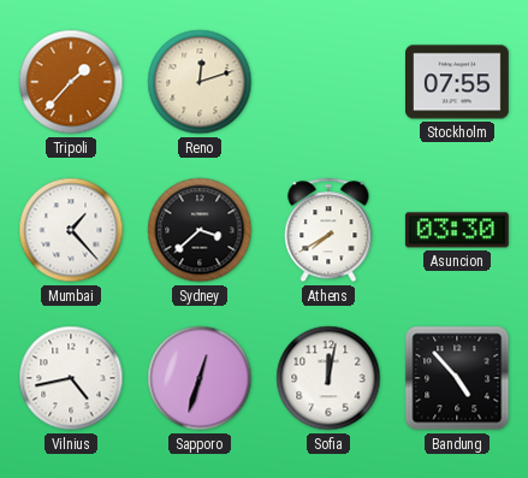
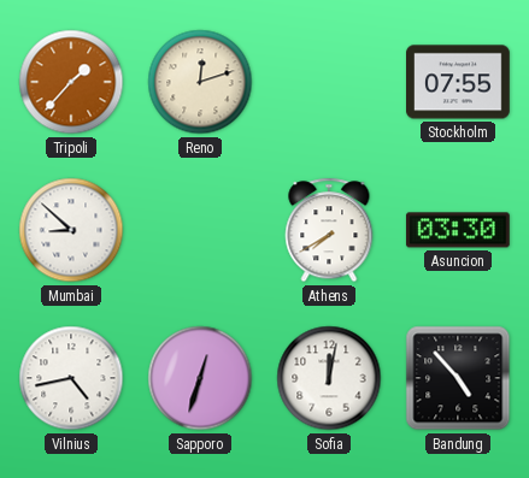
Mumbai: 1:23 -> 8:52
Sydney: 3:38 -> none
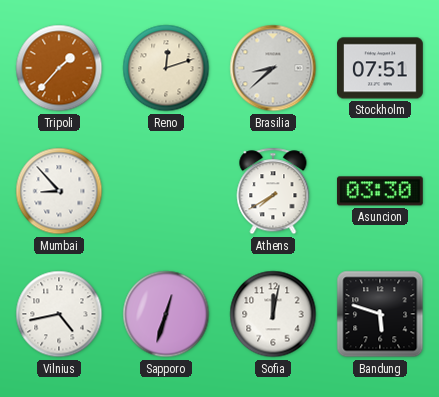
Brasilia: none -> 8:38
Stockholm: 07:55 -> 07:51
Mumbai: 8:52 -> 8:53
Bandung: 4:53 -> 5:48
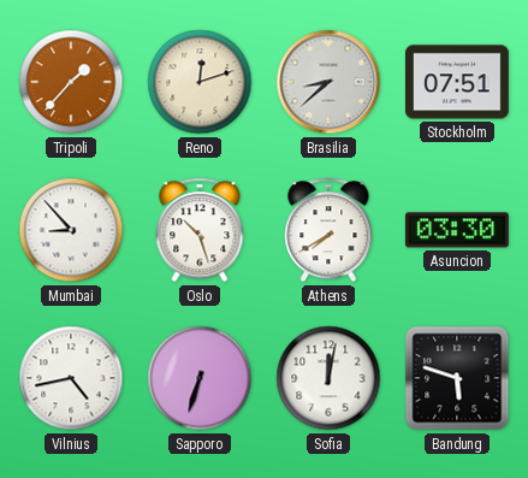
Oslo: none -> 10:27
Sapporo: 12:33 -> 6:33
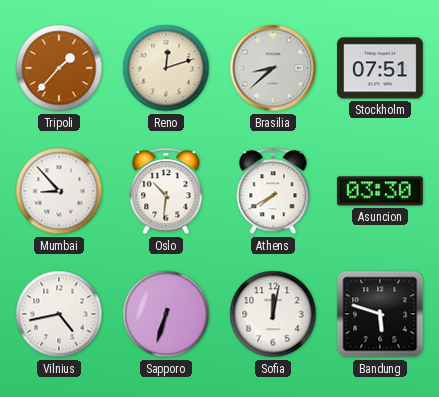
Oslo: 10:27 -> 10:31
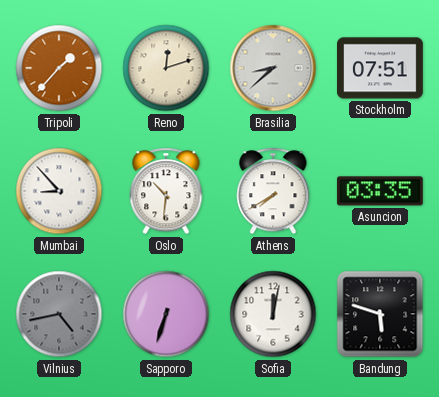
Asuncion: 03:30 -> 03:35
Vilnius dial: white -> grey
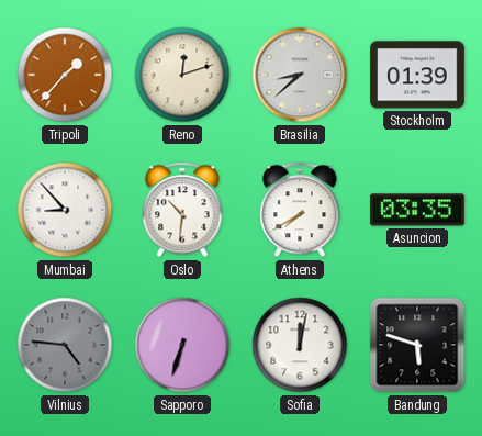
Stockholm: 07:51 -> 01:39
Vilnius: 4:43 -> 4:46
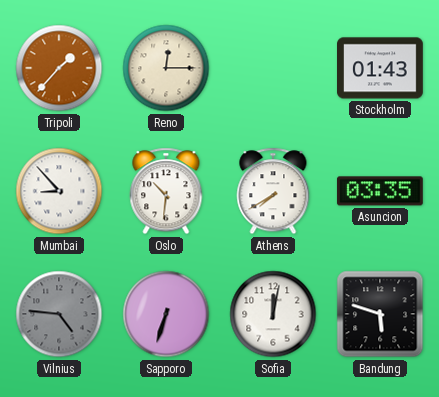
Reno: 12:12 -> 12:15
Brasilia: 8:38 -> none
Stockholm: 01:39 -> 01:43
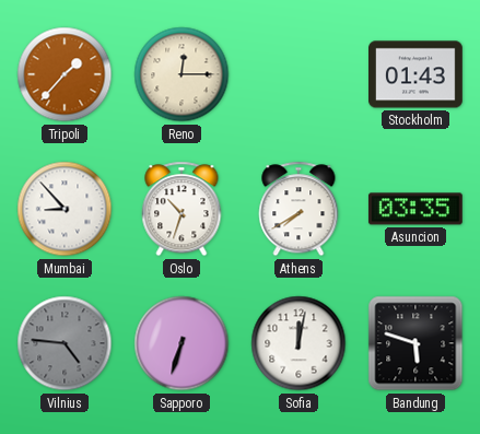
Oslo: 10:31 -> 10:33
